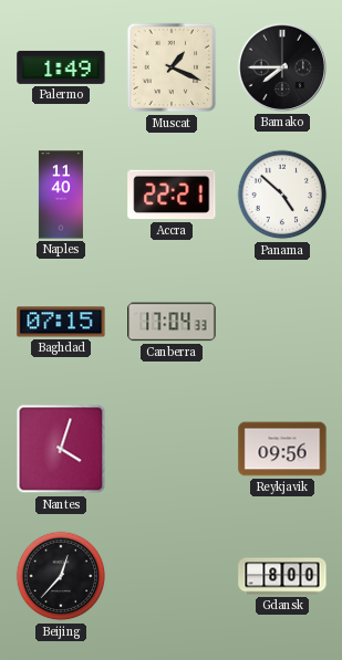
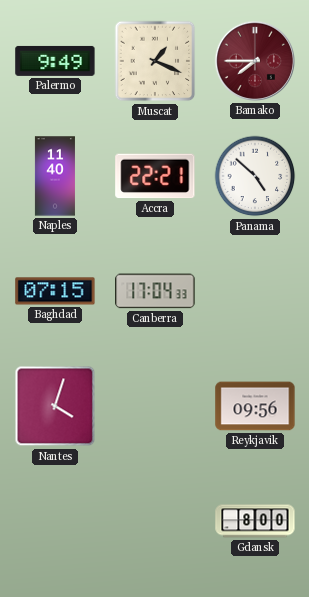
Palermo: 1:49 -> 9:49
Bamako dial: black -> burgundy
Beijing: 12:37 -> none
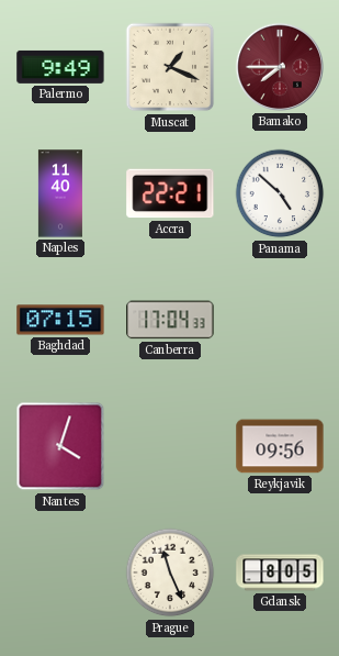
Prague: none -> 11:26
Gdansk: 8:00 -> 8:05
